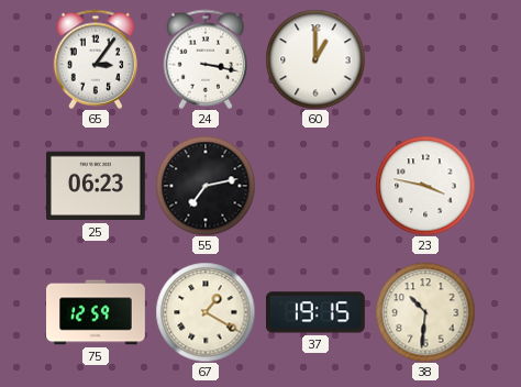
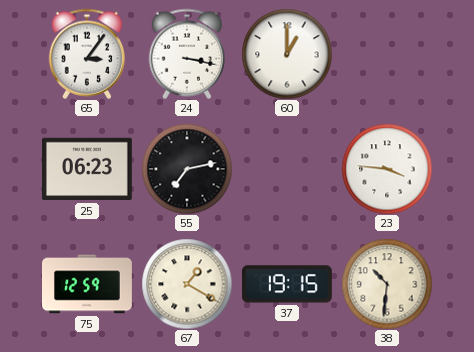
23: 3:47 -> 3:46
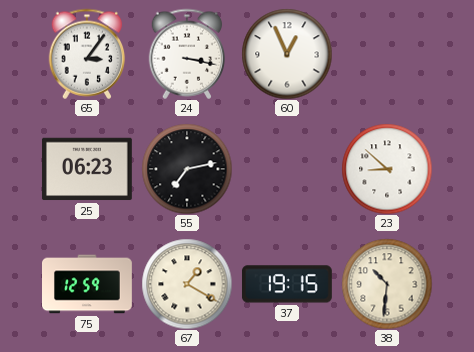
60: 1:00 -> 12:56
23: 3:46 -> 8:52
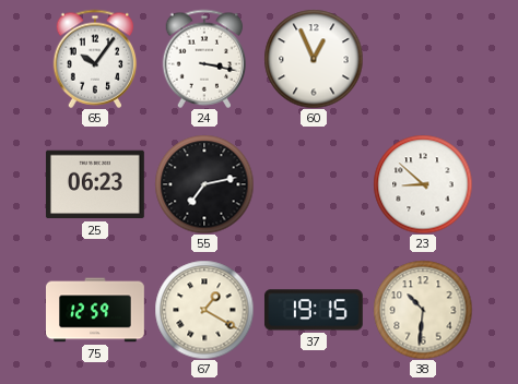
65: 3:06 -> 10:06
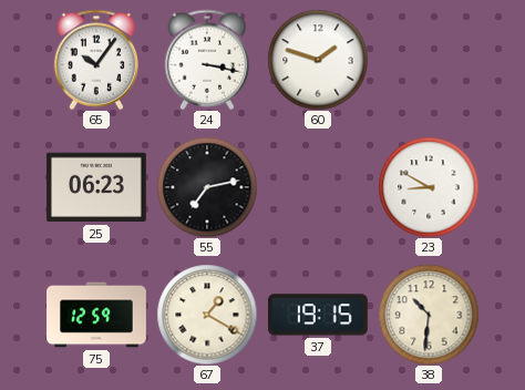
60: 12:56 -> 1:48
23: 8:52 -> 8:50
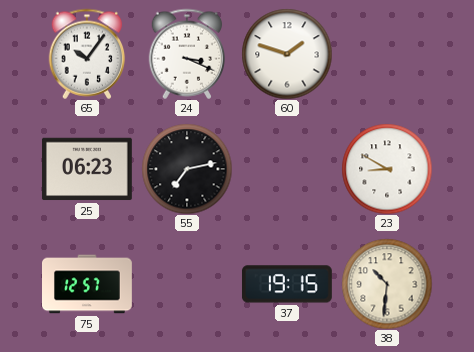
24: 3:17 -> 3:19
75: 12:59 -> 12:57
67: 1:20 -> none
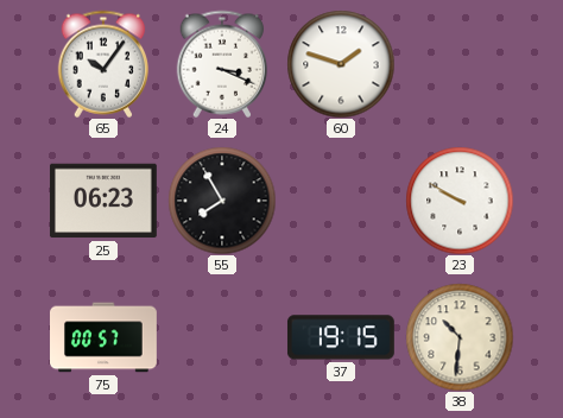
55: 7:13 -> 7:55
23: 8:50 -> 9:50
75: 12:57 -> 00:57
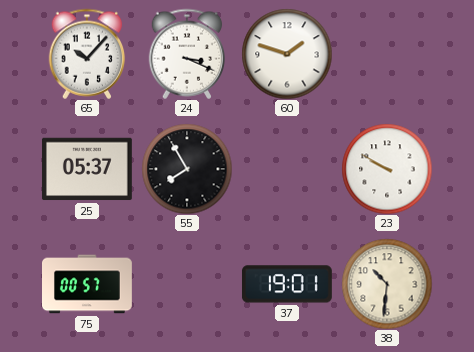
65: 10:06 -> 10:07
25: 06:23 -> 05:37
37: 19:15 -> 19:01
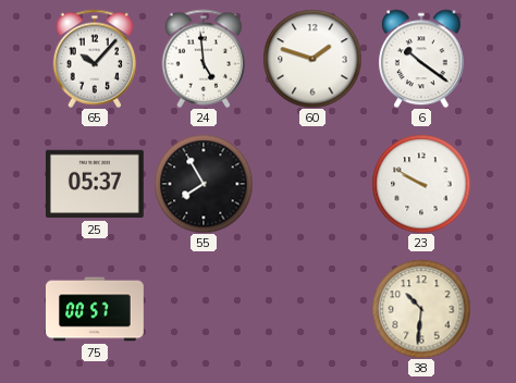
24: 3:19 -> 4:59
6: none -> 10:21
37: 19:01 -> none
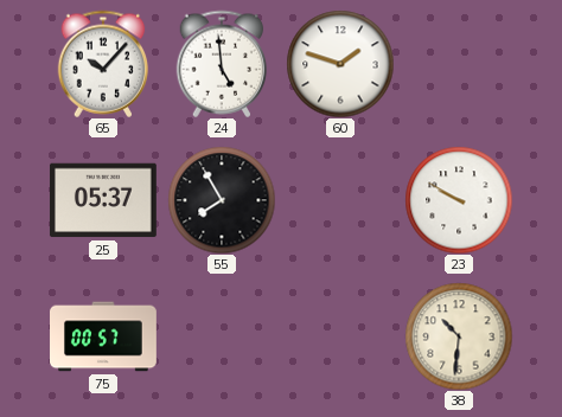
6: 10:21 -> none
